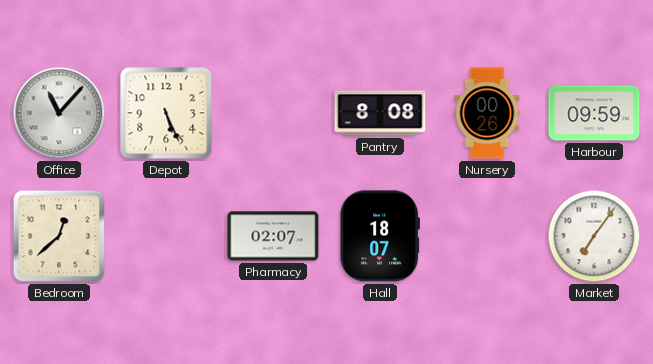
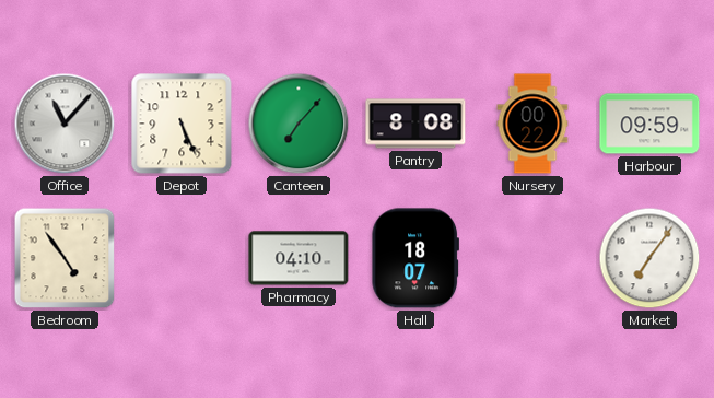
Canteen: none -> 7:07
Nursery: 00:26 -> 00:22
Bedroom: 12:38 -> 4:54
Pharmacy: 02:07 -> 04:10
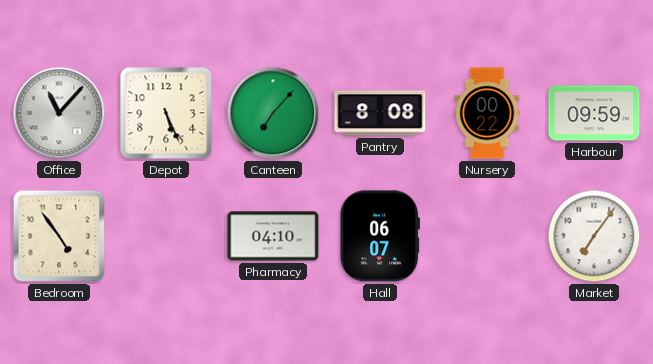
Hall: 18:07 -> 06:07
